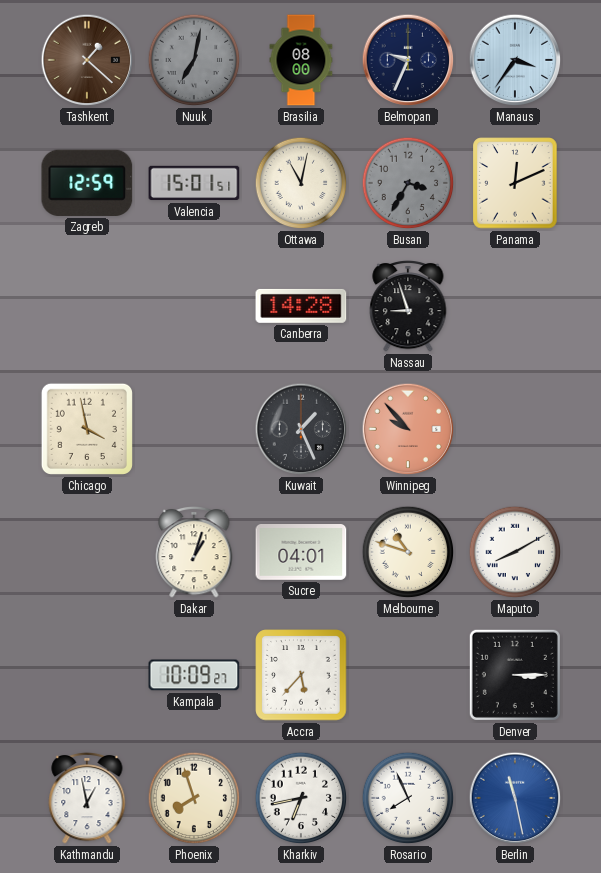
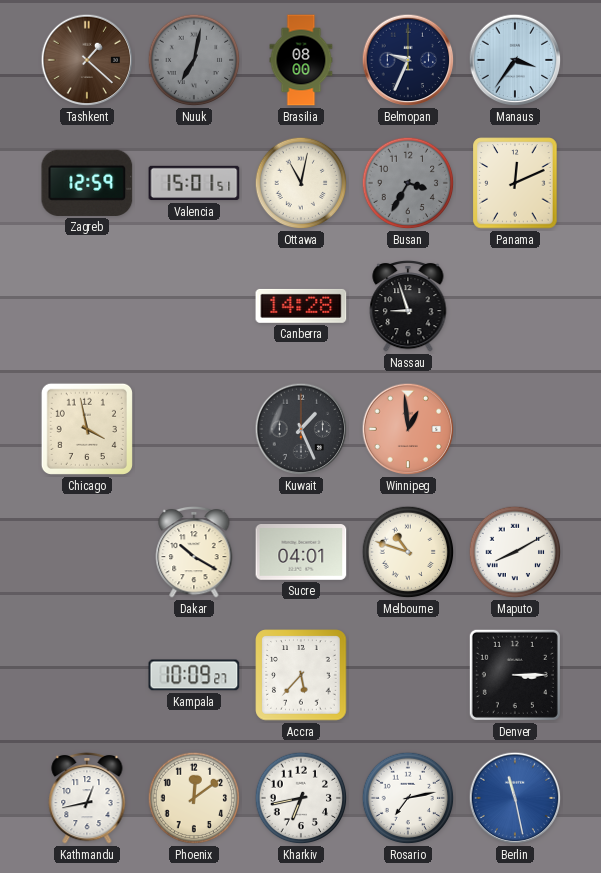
Winnipeg: 9:53 -> 12:59
Dakar: 1:03 -> 10:20
Kathmandu: 12:58 -> 12:43
Phoenix: 7:57 -> 12:09
Rosario: 7:56 -> 7:13
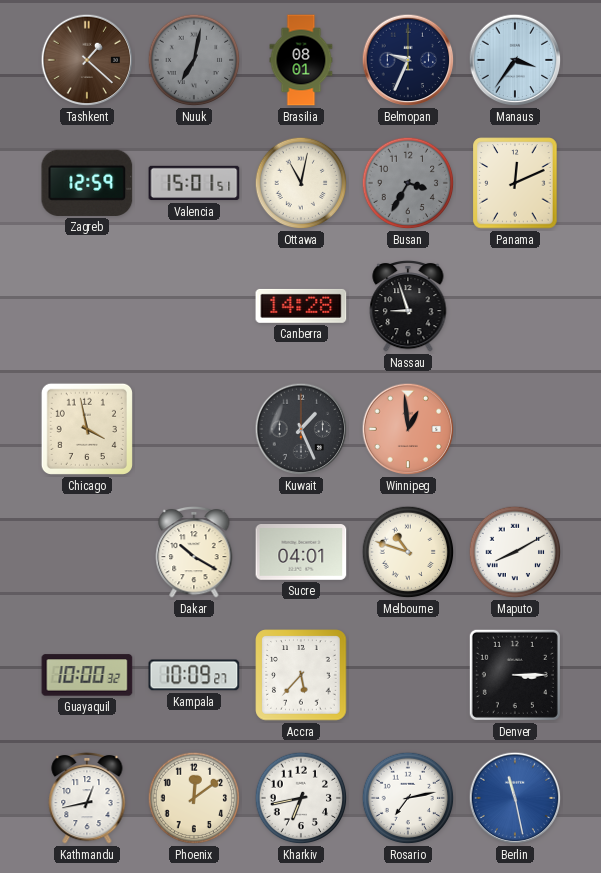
Brasilia: 08:00 -> 08:01
Guayaquil: none -> 10:00
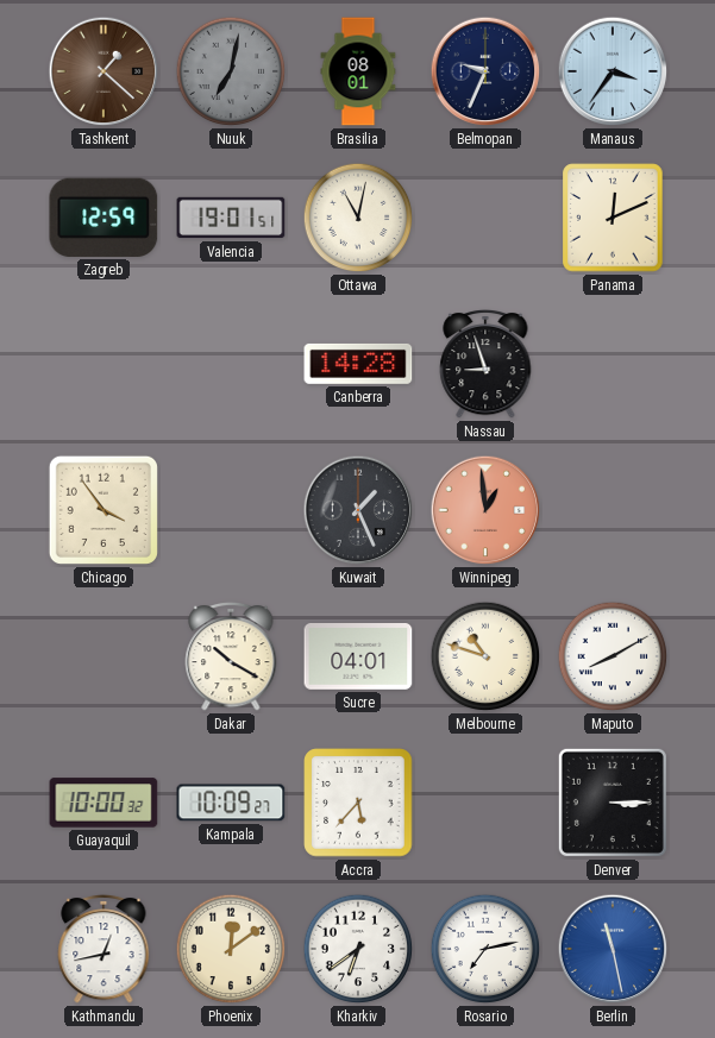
Valencia: 15:01 -> 19:01
Busan: 3:35 -> none
Chicago: 3:58 -> 3:54
Kharkiv: 6:43 -> 6:39
